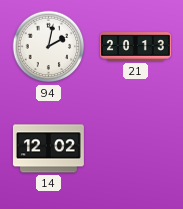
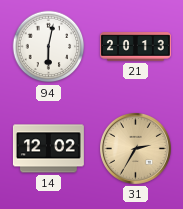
94: 2:02 -> 6:02
31: none -> 2:35
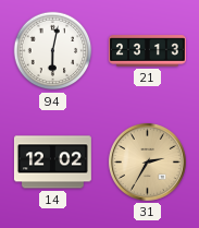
21: 20:13 -> 23:13
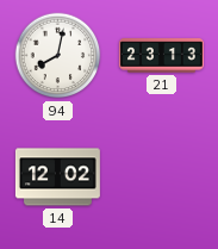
94: 6:02 -> 8:02
31: 2:35 -> none
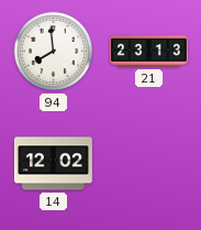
94: 8:02 -> 7:59
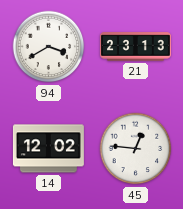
94: 7:59 -> 3:40
45: none -> 12:46
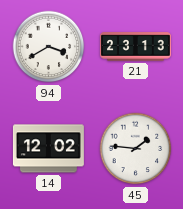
45: 12:46 -> 1:46
